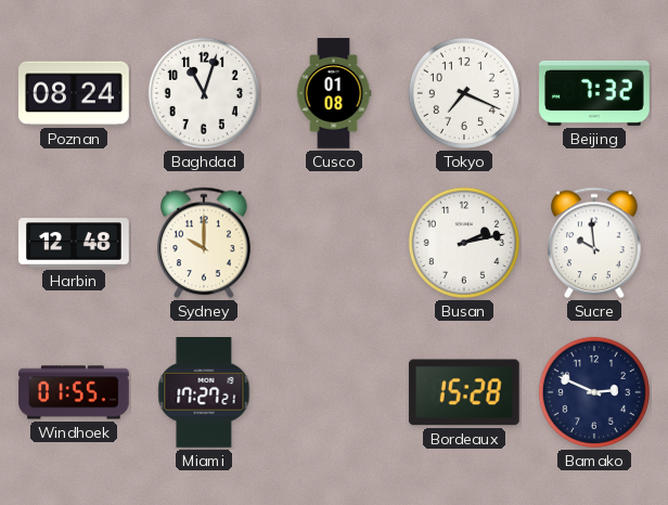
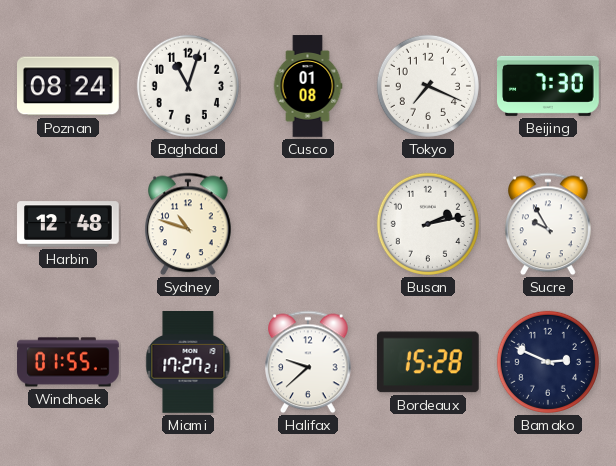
Beijing: 7:32 -> 7:30
Sydney: 10:00 -> 10:48
Sucre: 9:59 -> 9:55
Halifax: none -> 9:38
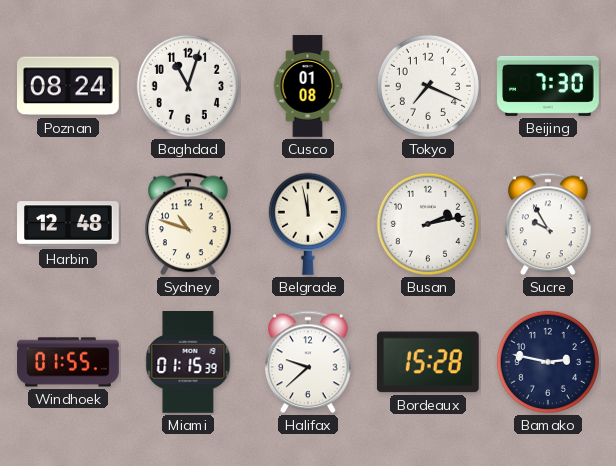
Belgrade: none -> 11:58
Miami: 17:27 -> 01:15
Bamako: 2:49 -> 2:47
